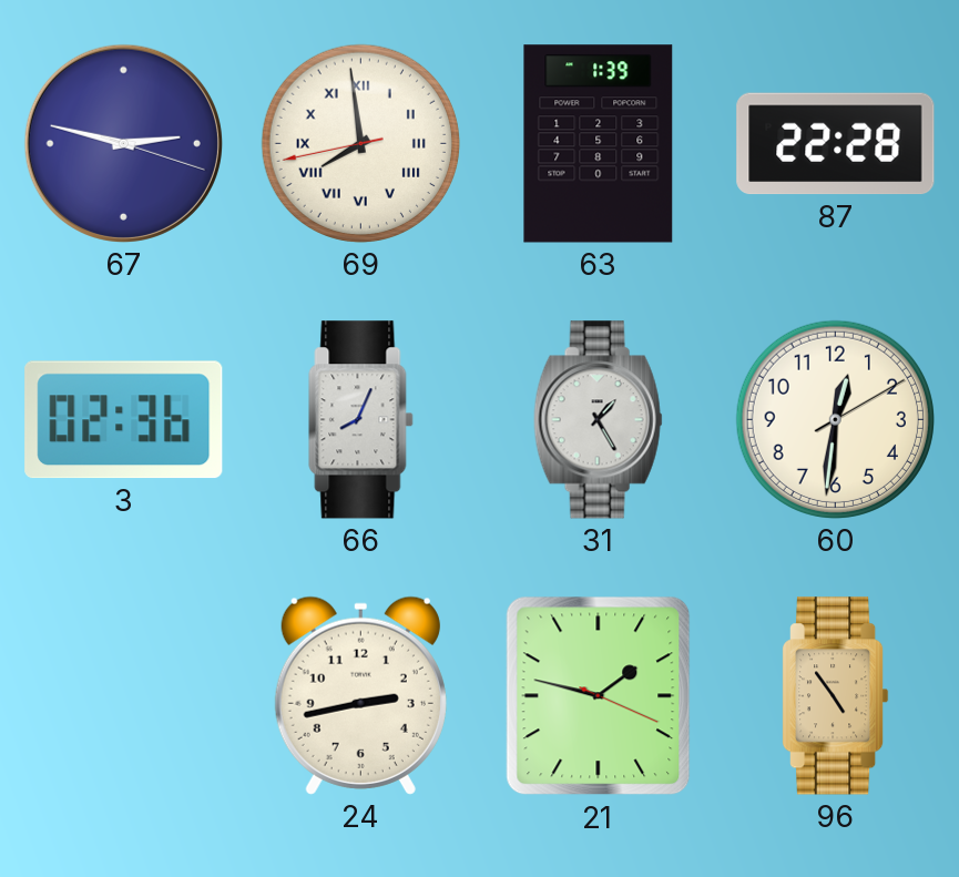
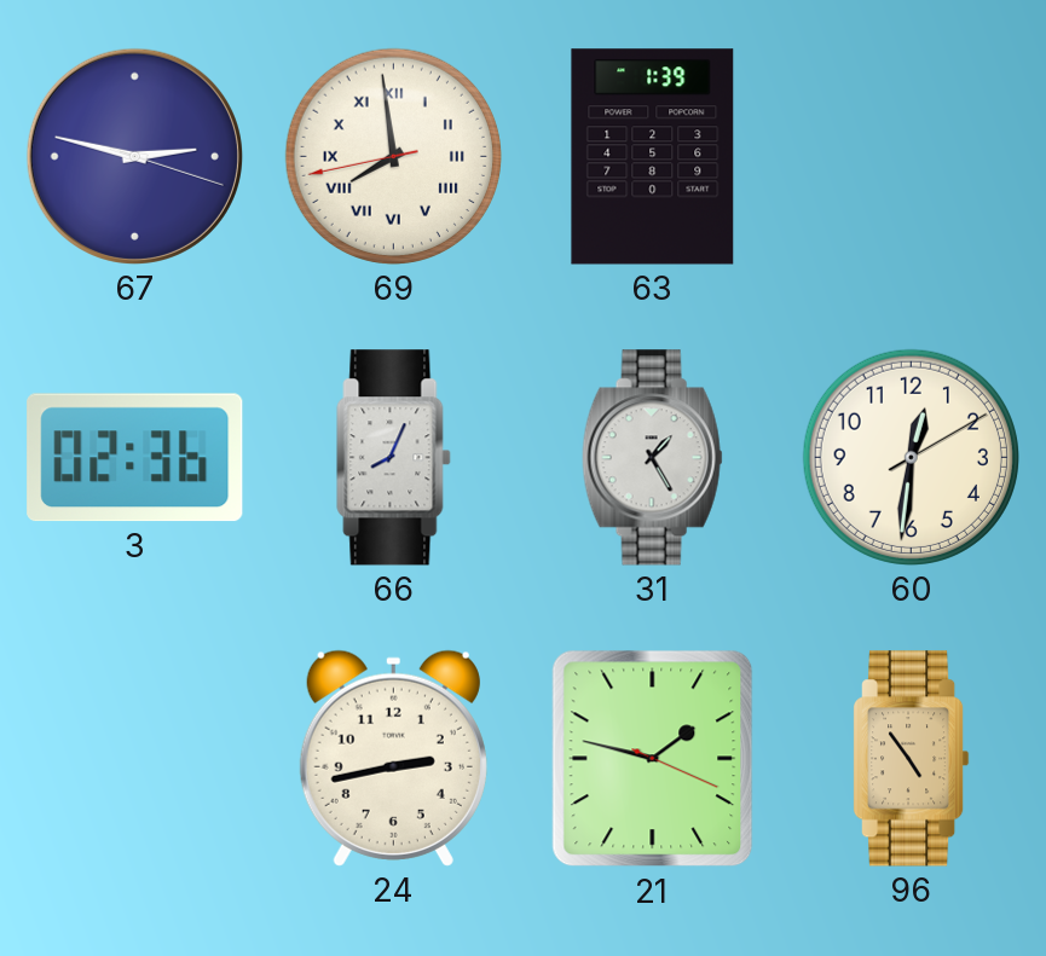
87: 22:28 -> none
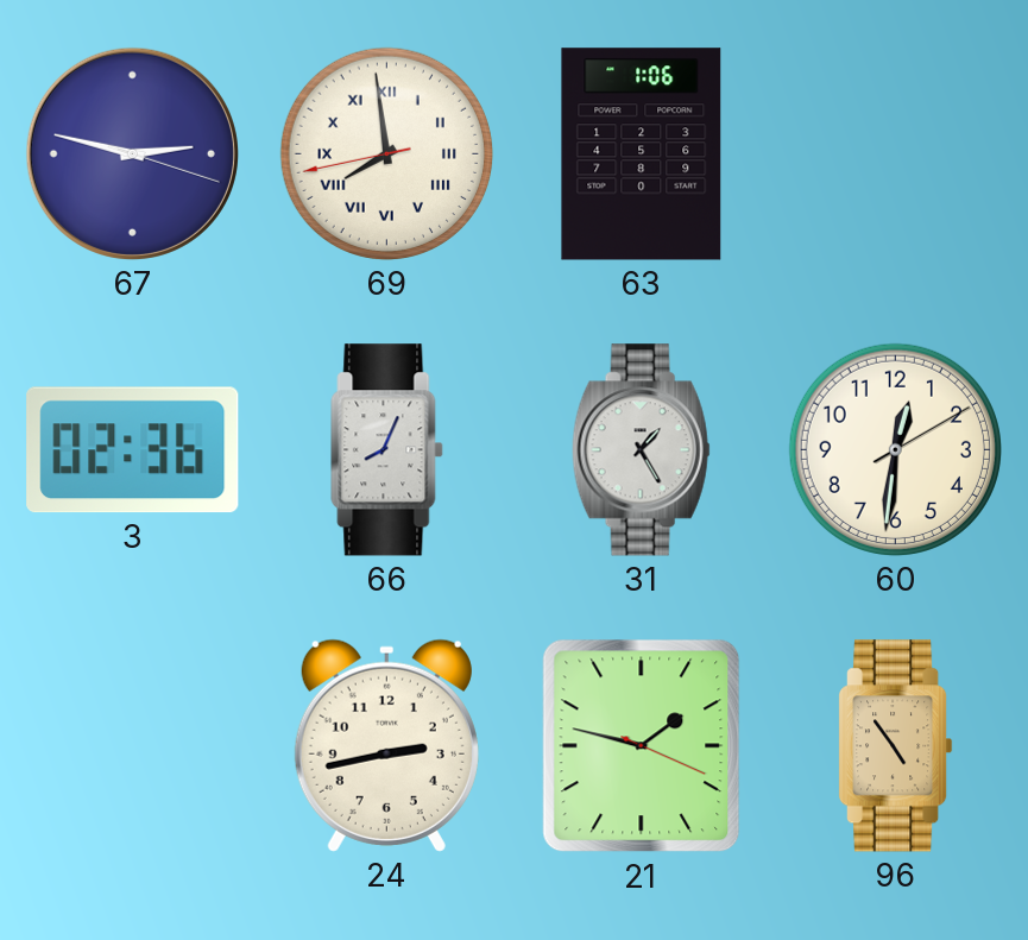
63: 1:39 -> 1:06
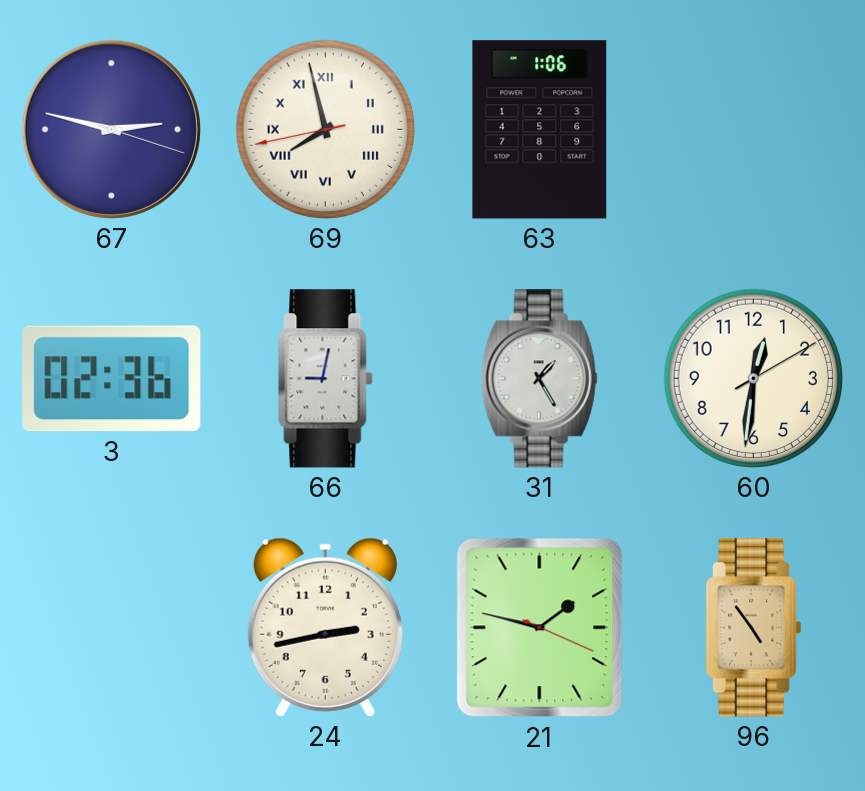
69: 7:58 -> 7:57
66: 8:04 -> 9:02
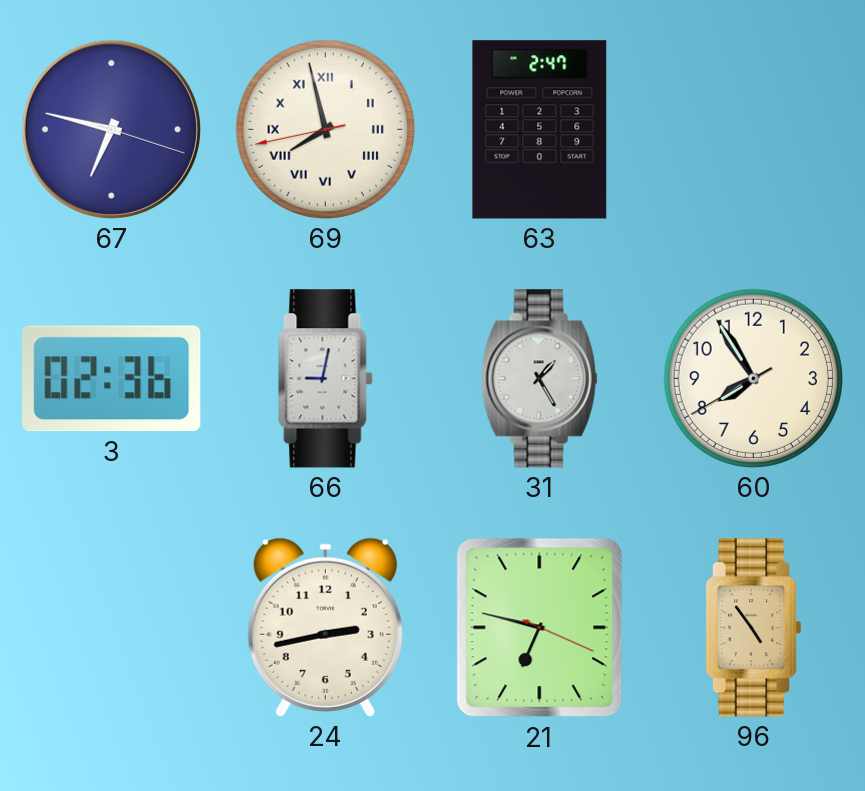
67: 2:47 -> 6:47
63: 1:06 -> 2:47
60: 12:31 -> 7:54
21: 1:47 -> 6:47
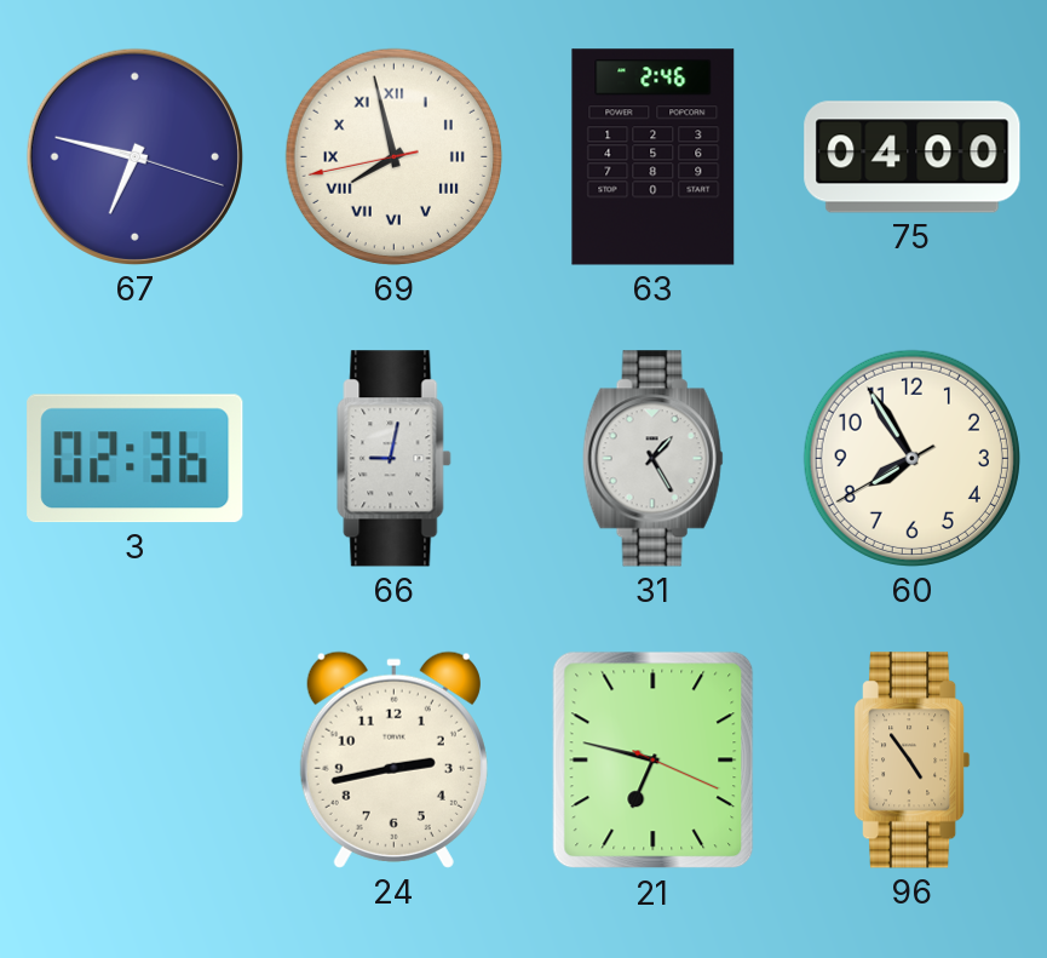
63: 2:47 -> 2:46
75: none -> 04:00
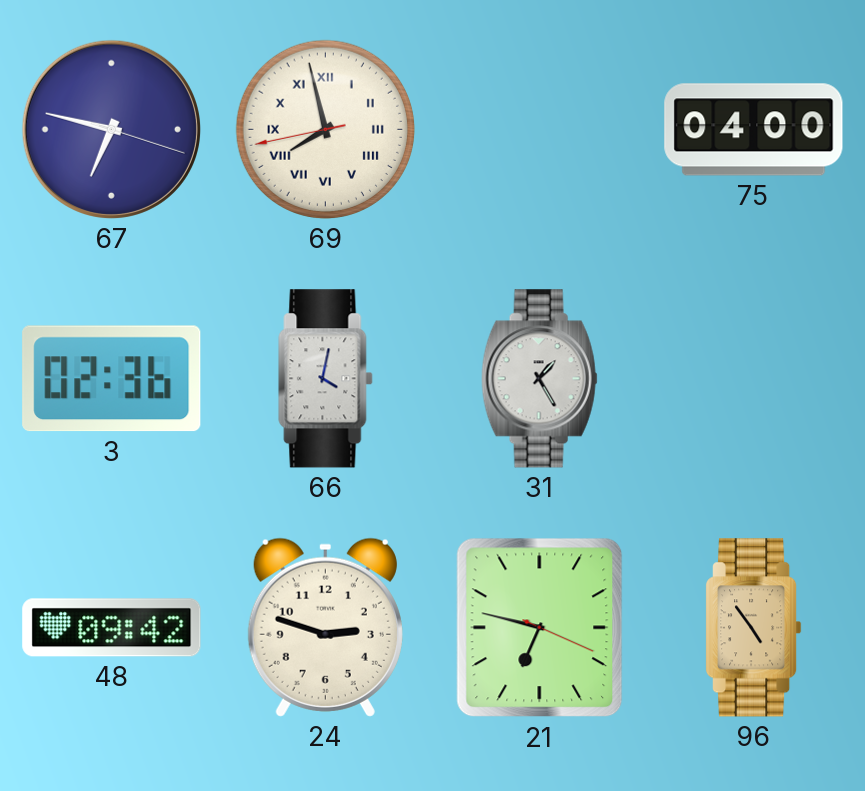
63: 2:46 -> none
66: 9:02 -> 4:02
60: 7:54 -> none
48: none -> 09:42
24: 2:43 -> 2:48
